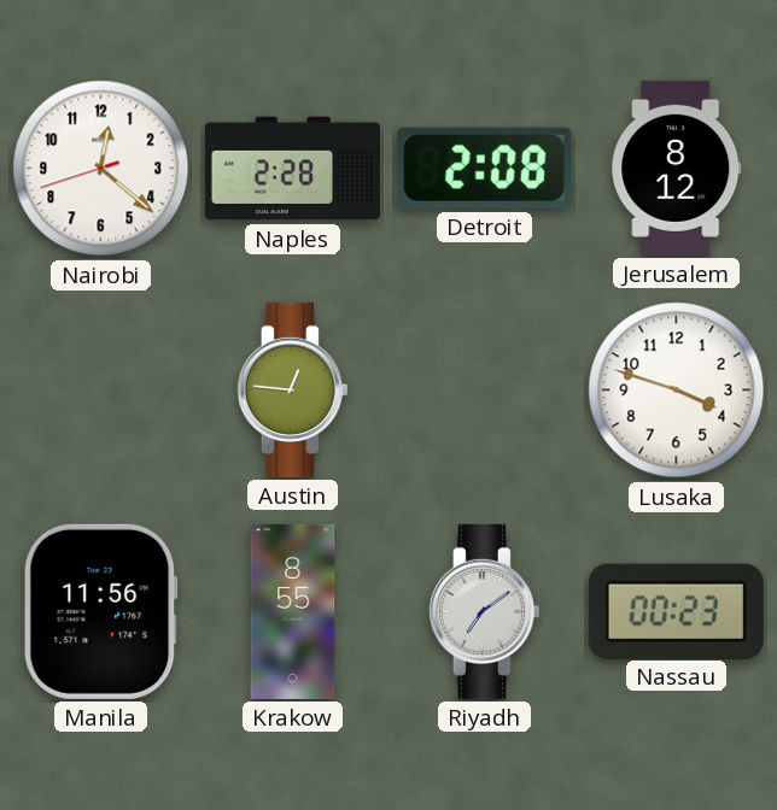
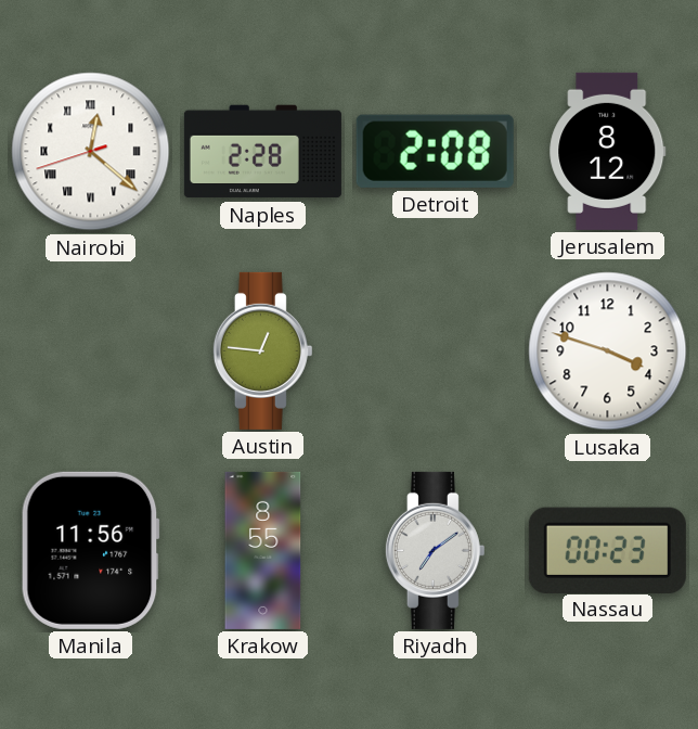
Nairobi numerals: Arabic -> Roman
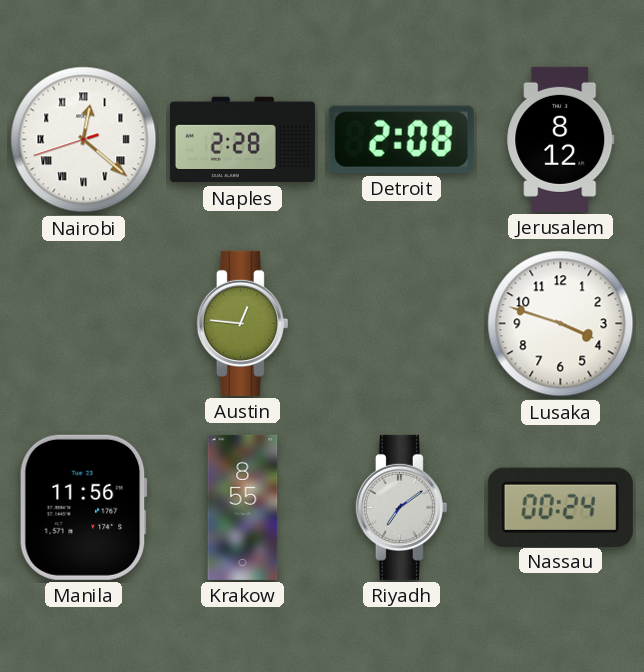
Nassau: 00:23 -> 00:24
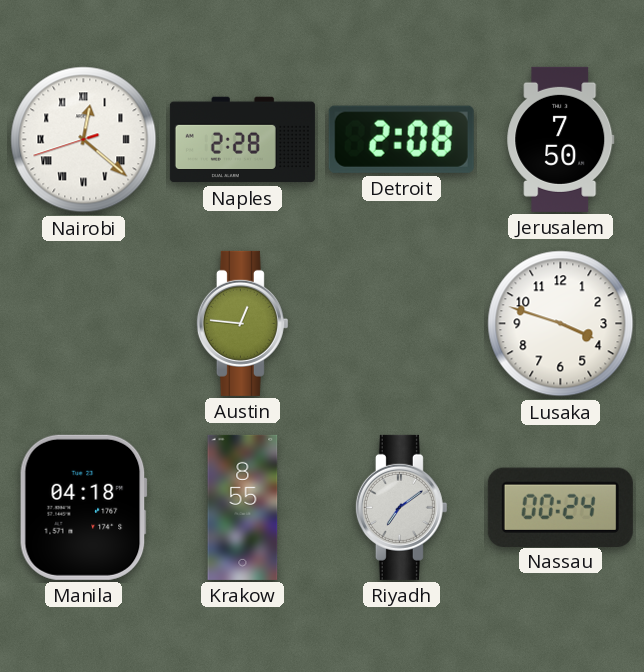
Jerusalem: 8:12 -> 7:50
Manila: 11:56 -> 04:18
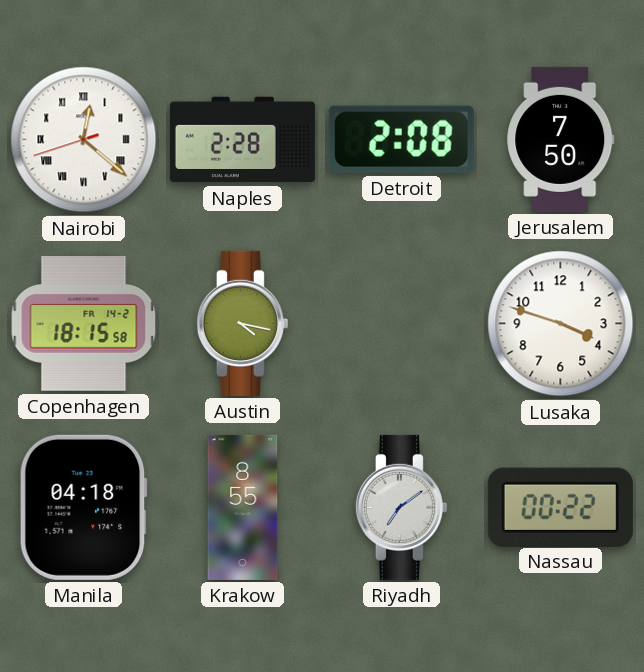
Copenhagen: none -> 18:15
Austin: 12:46 -> 4:17
Nassau: 00:24 -> 00:22
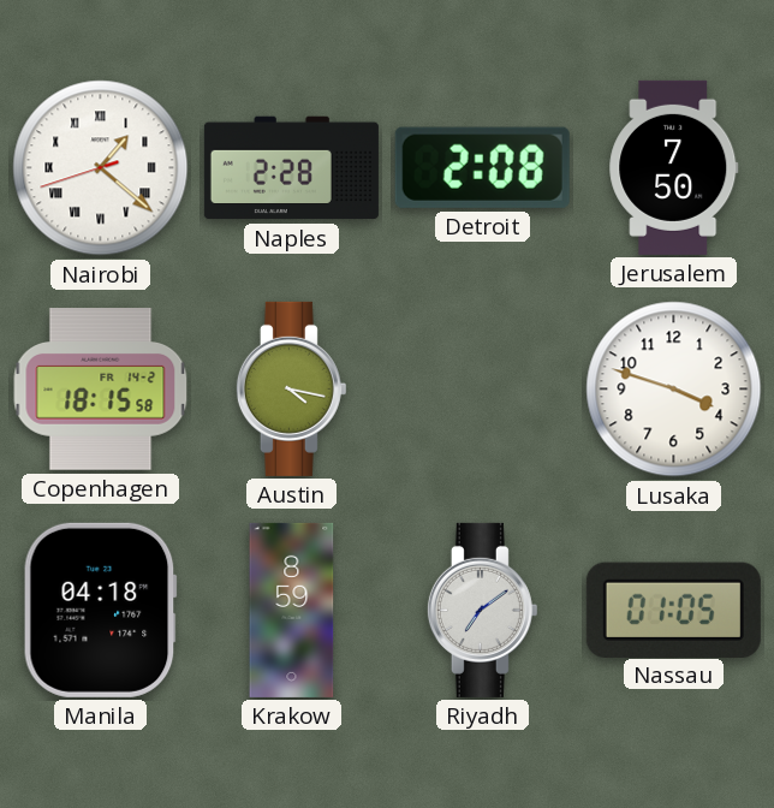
Nairobi: 12:21 -> 1:21
Krakow: 8:55 -> 8:59
Nassau: 00:22 -> 01:05
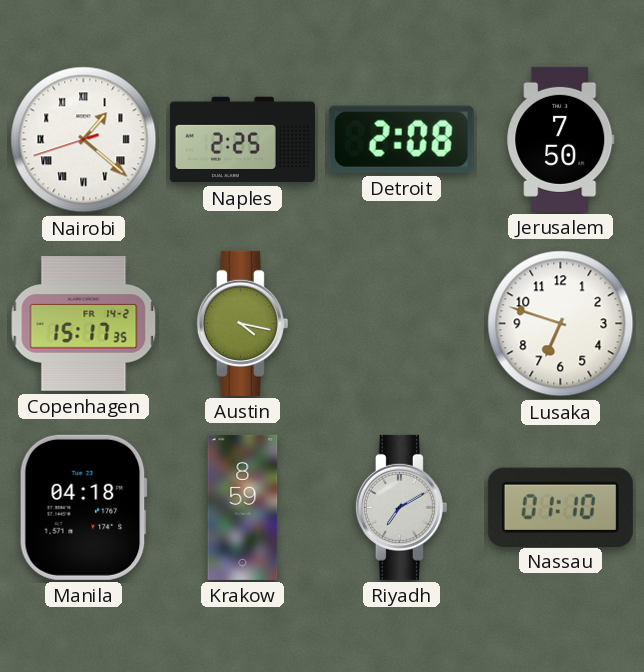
Naples: 2:28 -> 2:25
Copenhagen: 18:15 -> 15:17
Lusaka: 3:48 -> 6:48
Riyadh: 7:09 -> 7:10
Nassau: 01:05 -> 01:10
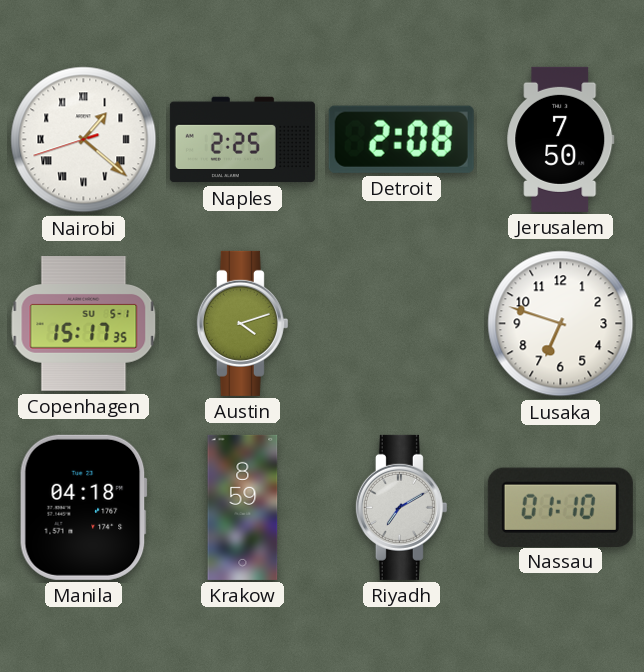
Copenhagen date: FR 14-2 -> SU 5-1
Austin: 4:17 -> 4:12
